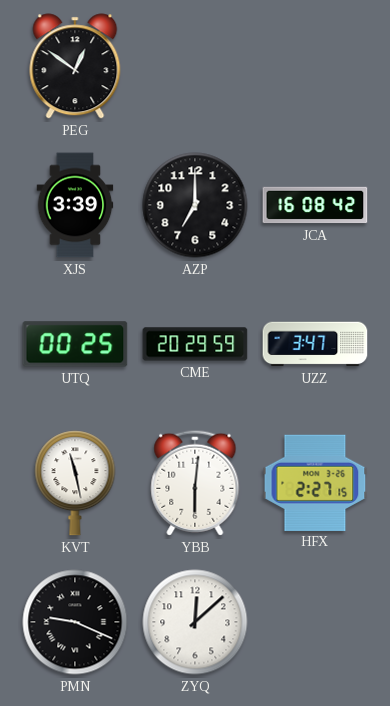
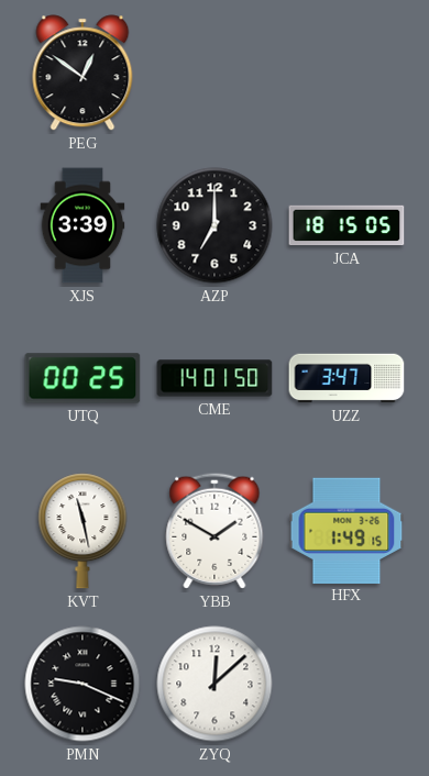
JCA: 16:08 -> 18:15
CME: 20:29 -> 14:01
YBB: 6:01 -> 1:50
HFX: 2:27 -> 1:49
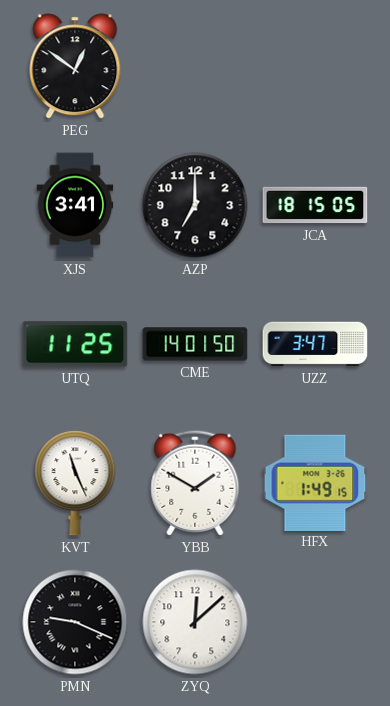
XJS: 3:39 -> 3:41
UTQ: 00:25 -> 11:25
KVT: 11:28 -> 11:26
